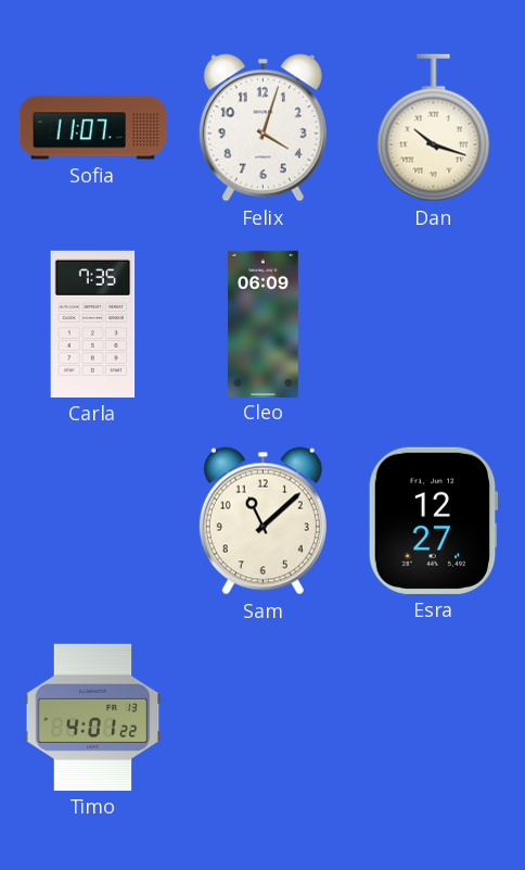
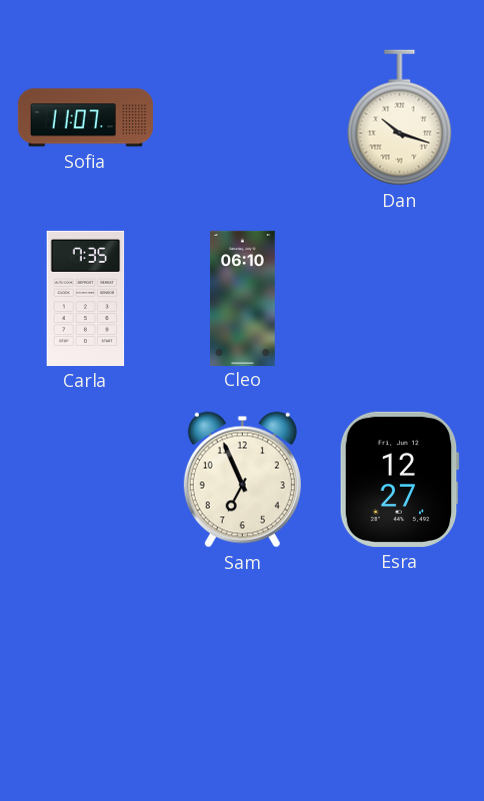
Felix: 4:03 -> none
Cleo: 06:09 -> 06:10
Sam: 11:08 -> 6:56
Timo: 4:01 -> none
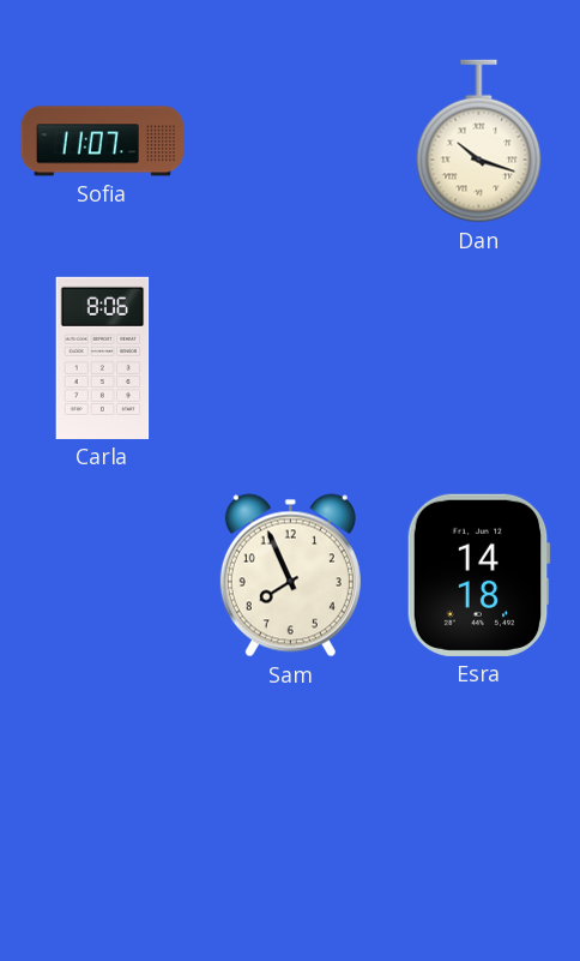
Carla: 7:35 -> 8:06
Cleo: 06:10 -> none
Sam: 6:56 -> 7:56
Esra: 12:27 -> 14:18
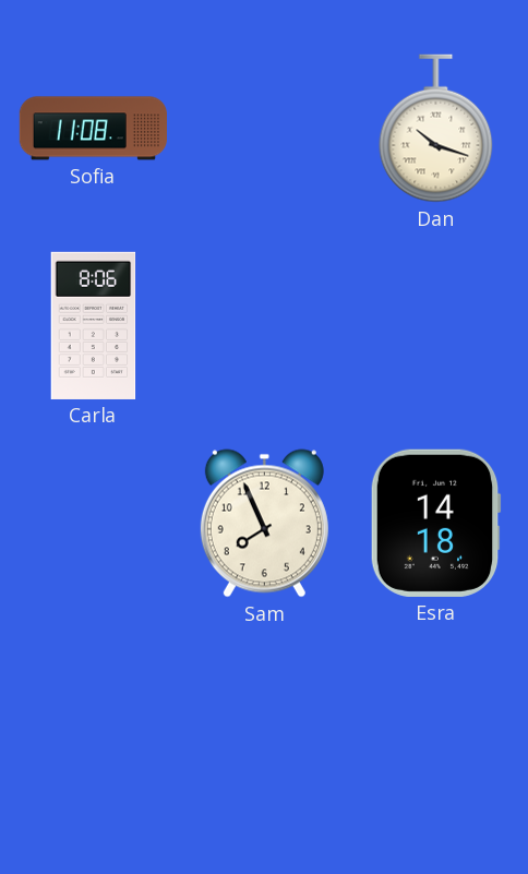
Sofia: 11:07 -> 11:08
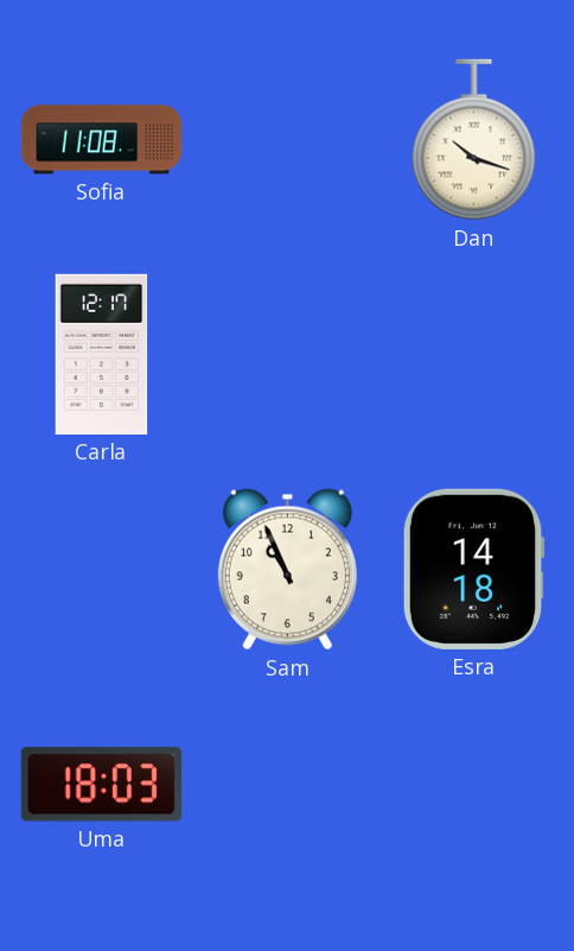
Carla: 8:06 -> 12:17
Sam: 7:56 -> 10:56
Uma: none -> 18:03
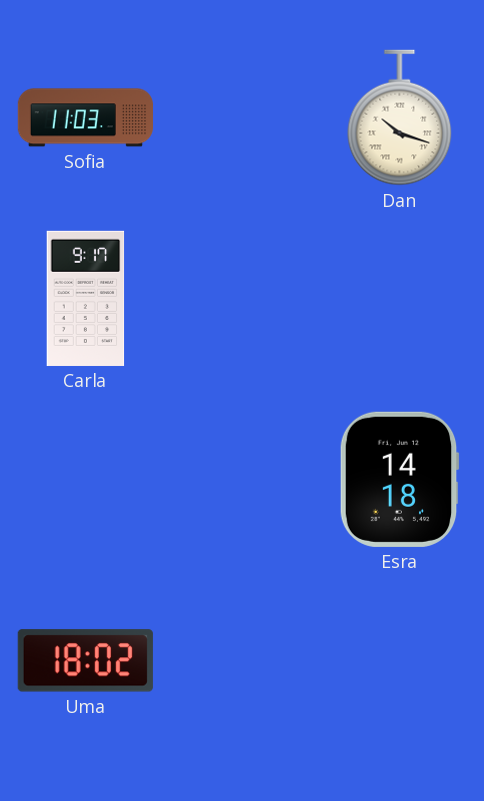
Sofia: 11:08 -> 11:03
Carla: 12:17 -> 9:17
Sam: 10:56 -> none
Uma: 18:03 -> 18:02
